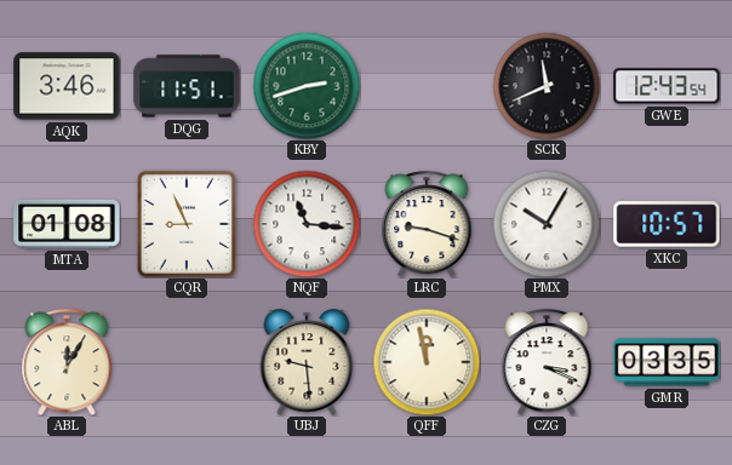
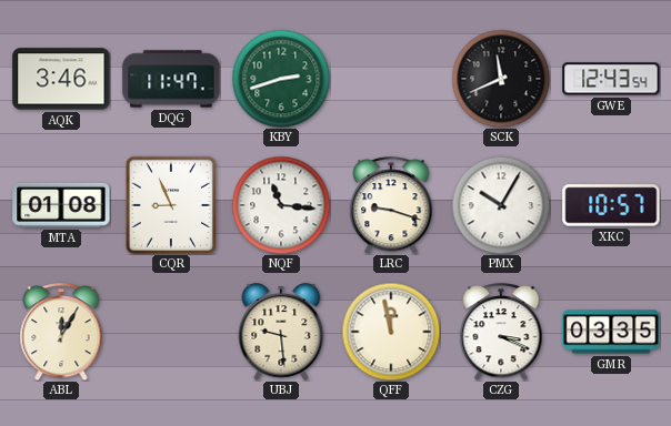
DQG: 11:51 -> 11:47
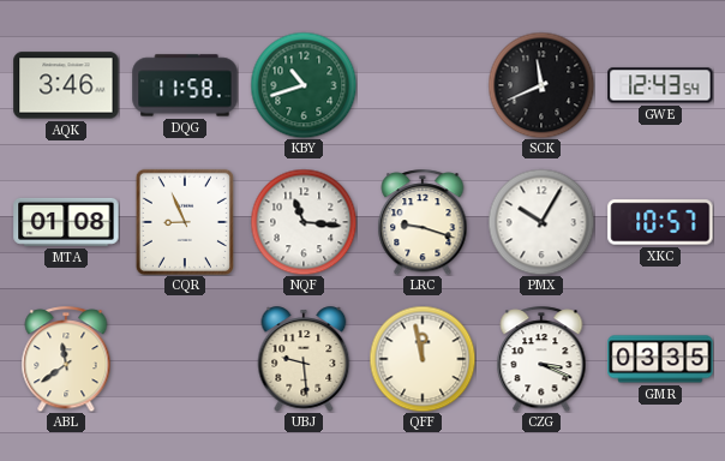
DQG: 11:47 -> 11:58
KBY: 2:42 -> 10:42
ABL: 12:05 -> 11:39
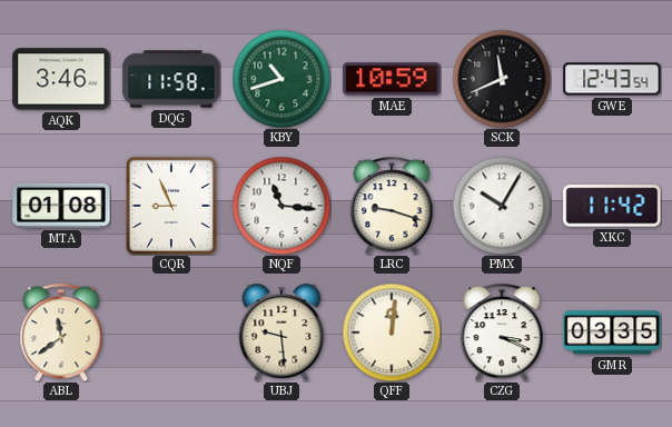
MAE: none -> 10:59
XKC: 10:57 -> 11:42
QFF: 11:58 -> 12:01
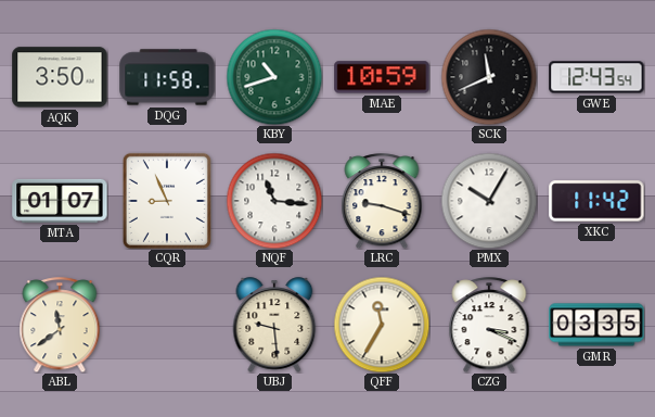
AQK: 3:46 -> 3:50
MTA: 01:08 -> 01:07
QFF: 12:01 -> 11:35
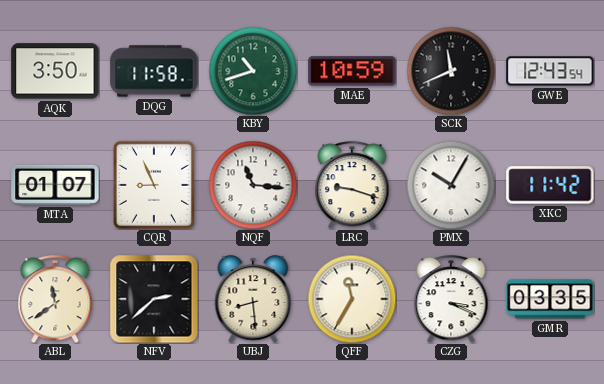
NFV: none -> 2:38
UBJ: 9:29 -> 8:29
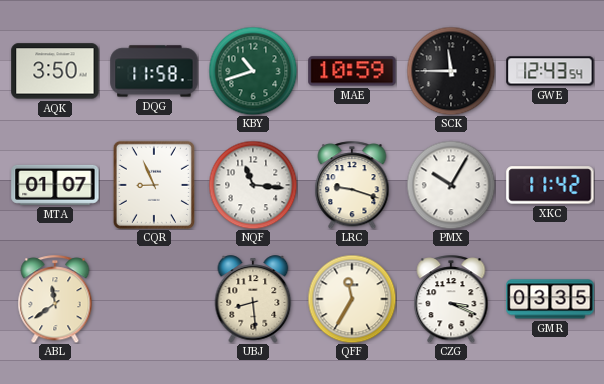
SCK: 11:41 -> 11:45
NFV: 2:38 -> none
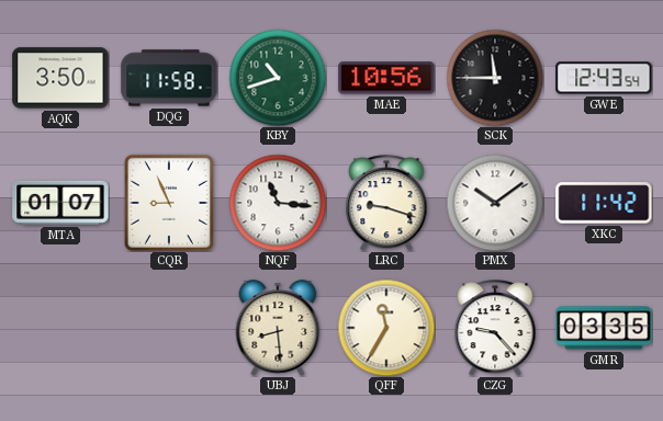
MAE: 10:59 -> 10:56
PMX: 10:05 -> 10:09
ABL: 11:39 -> none
CZG: 3:19 -> 9:23
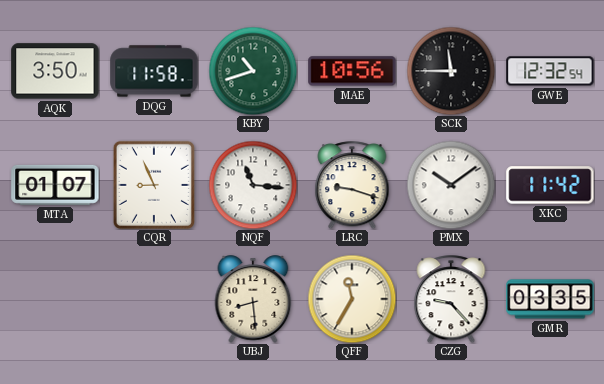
GWE: 12:43 -> 12:32
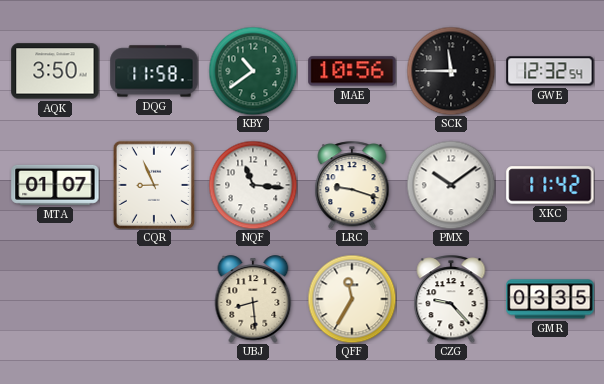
KBY: 10:42 -> 10:39
